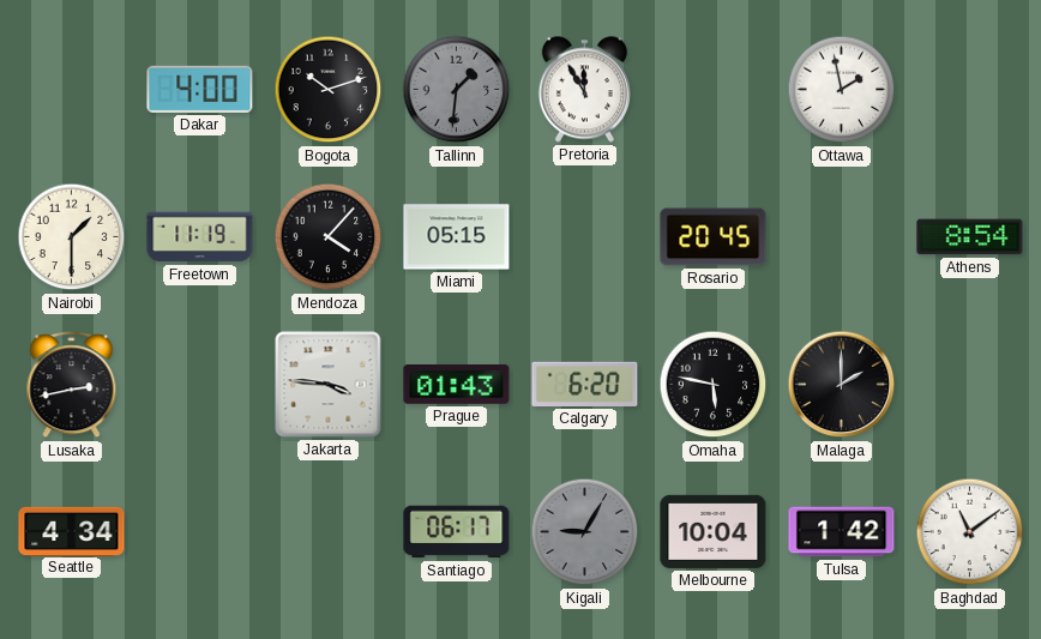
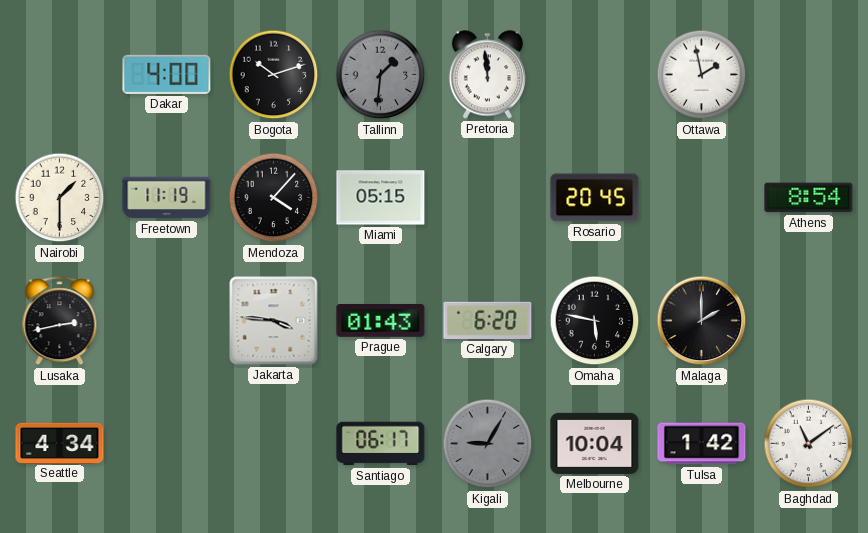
Pretoria: 11:55 -> 11:59
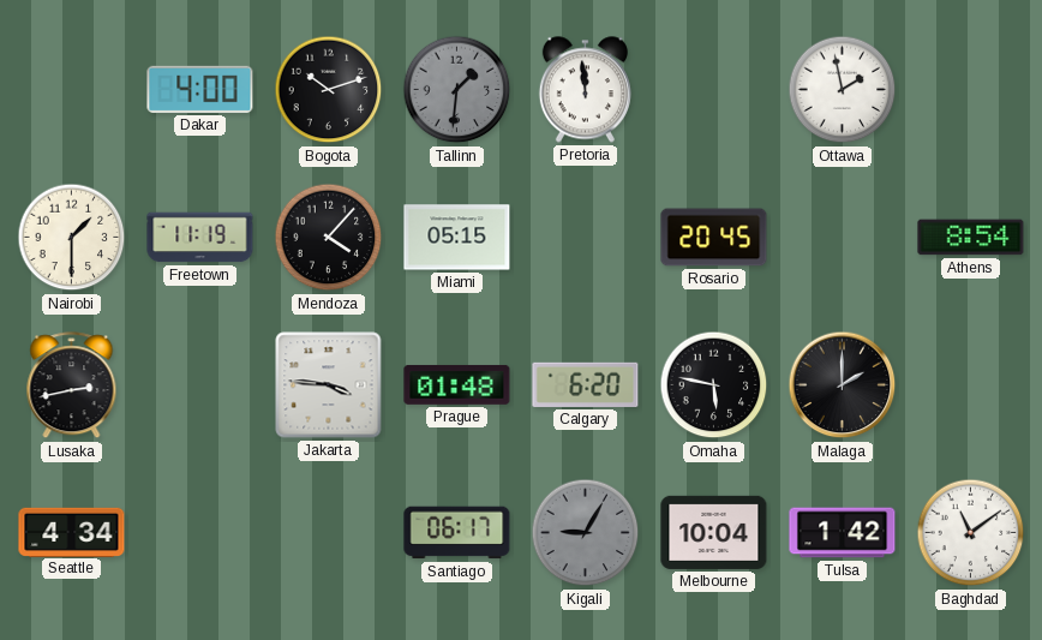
Prague: 01:43 -> 01:48
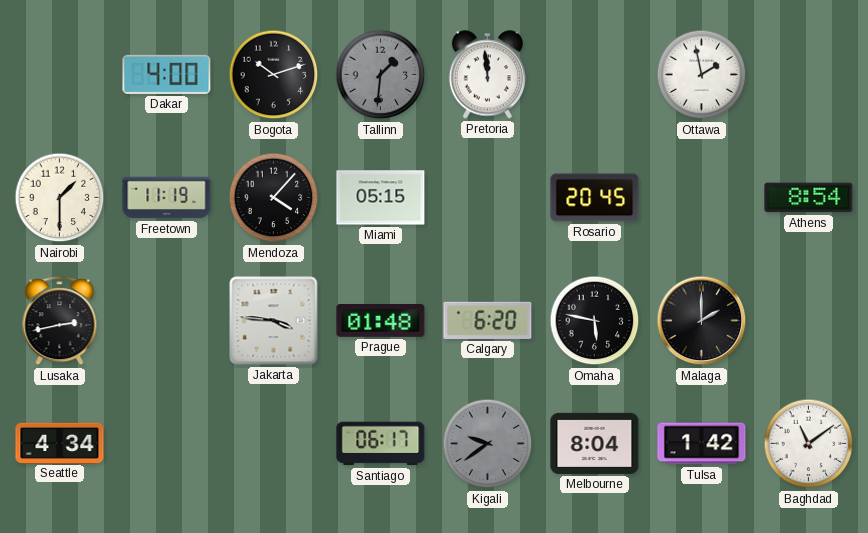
Kigali: 9:05 -> 9:39
Melbourne: 10:04 -> 8:04
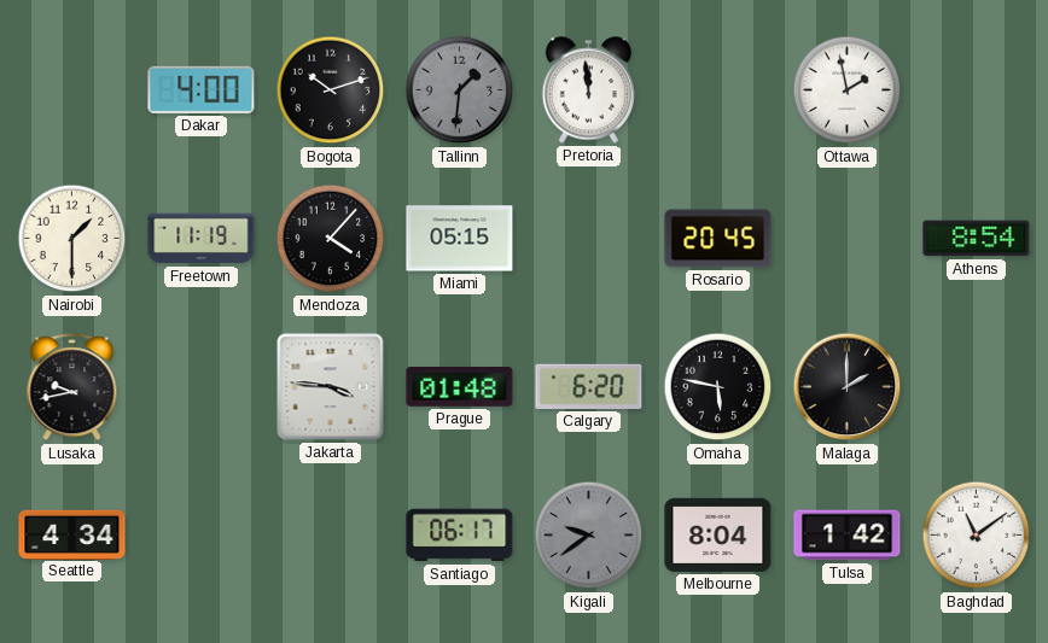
Lusaka: 2:43 -> 9:43
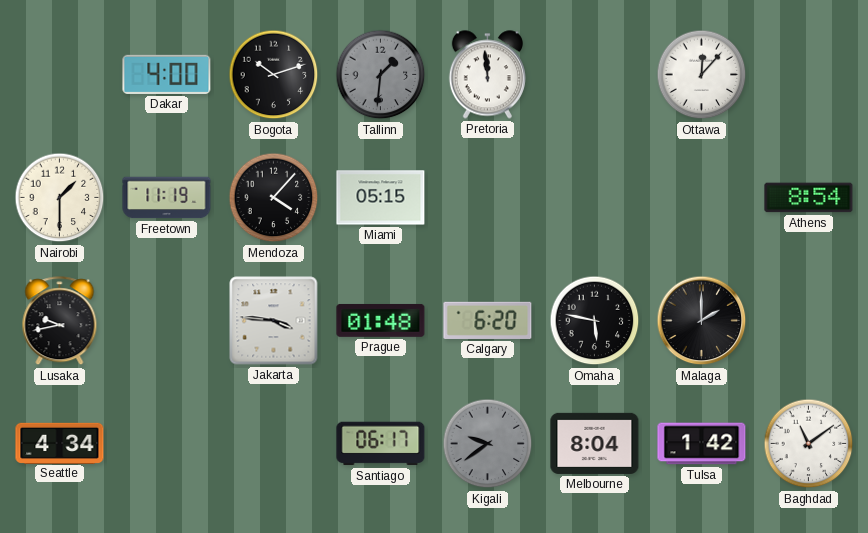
Ottawa: 1:58 -> 12:07
Rosario: 20:45 -> none
